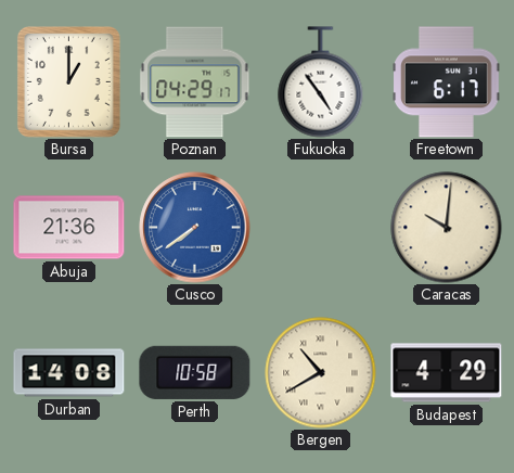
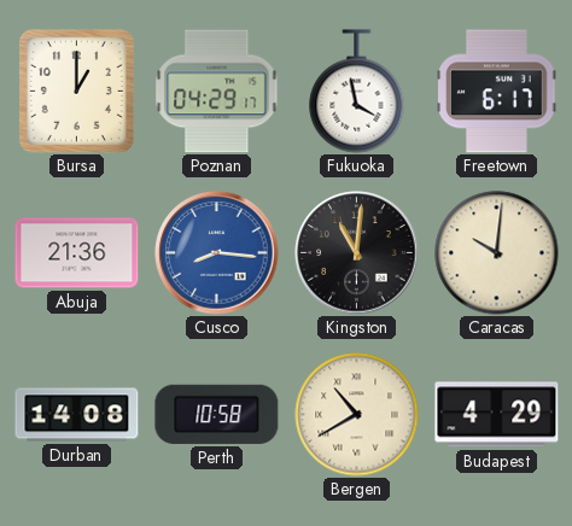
Fukuoka: 4:54 -> 3:58
Cusco: 7:39 -> 8:16
Kingston: none -> 11:01
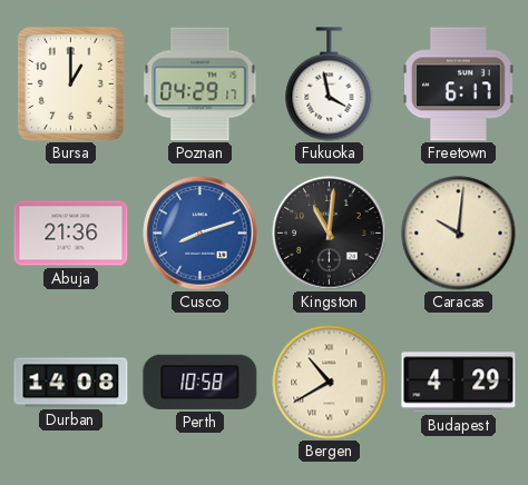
Cusco: 8:16 -> 8:12
